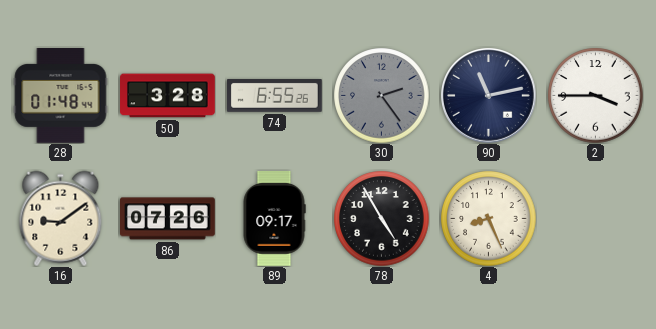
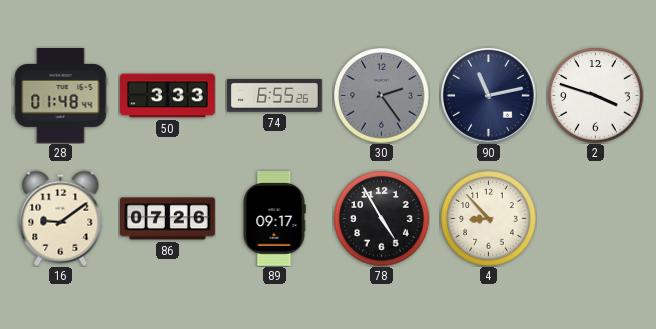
50: 3:28 -> 3:33
2: 3:45 -> 3:48
4: 8:26 -> 8:53
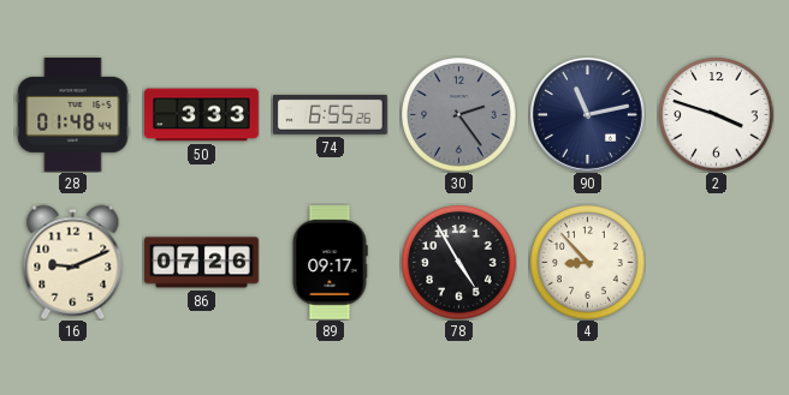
16: 9:09 -> 9:11
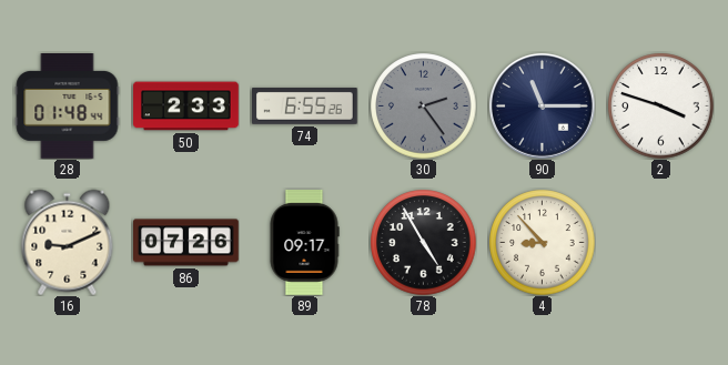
50: 3:33 -> 2:33
90: 11:13 -> 11:15
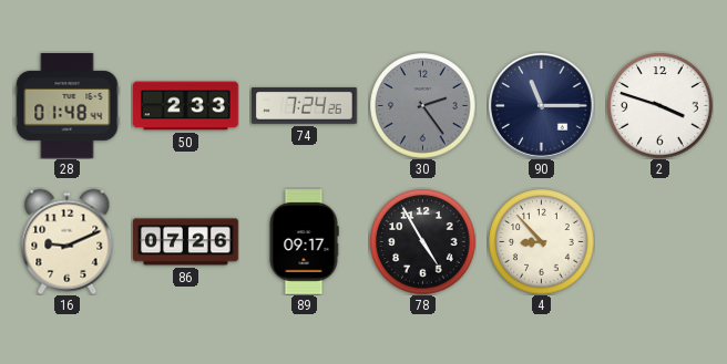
74: 6:55 -> 7:24
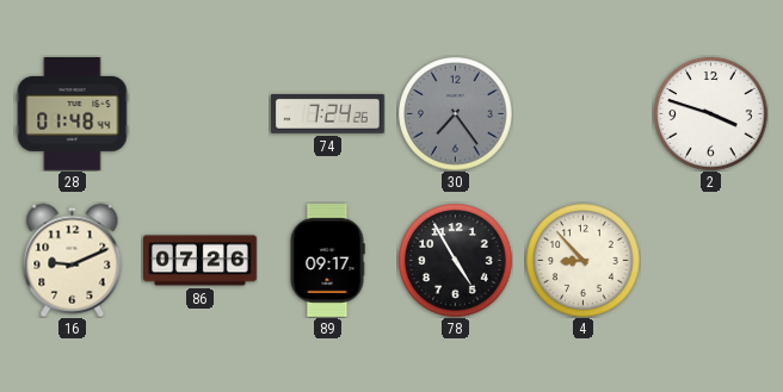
50: 2:33 -> none
30: 2:24 -> 7:24
90: 11:15 -> none
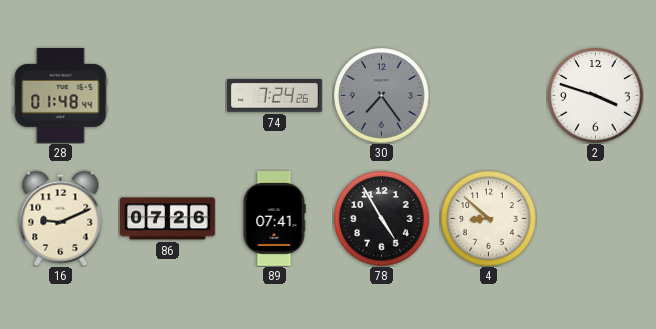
89: 09:17 -> 07:41
4: 8:53 -> 8:52
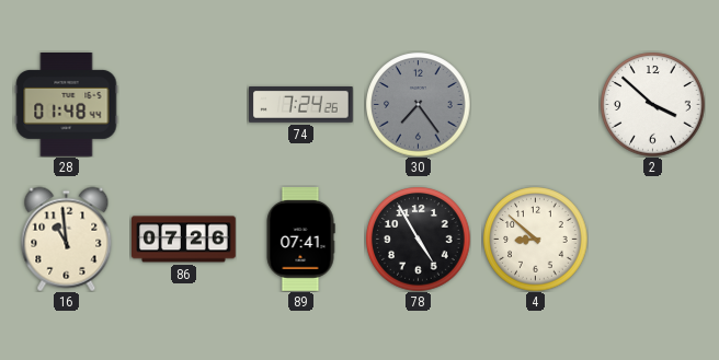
2: 3:48 -> 3:52
16: 9:11 -> 10:59
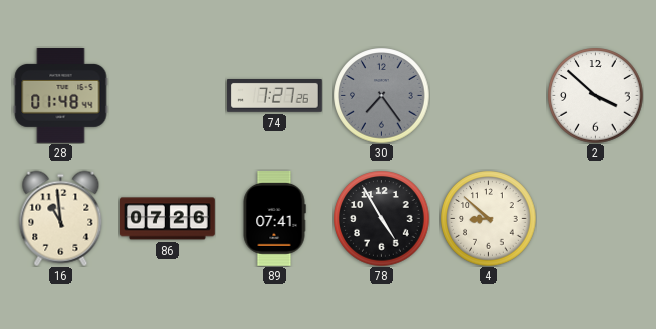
74: 7:24 -> 7:27
